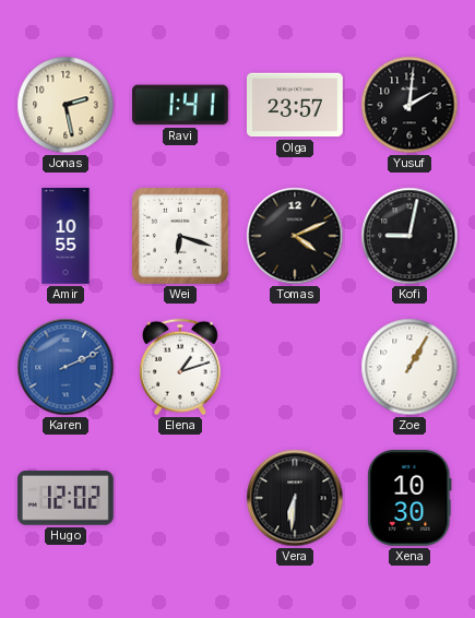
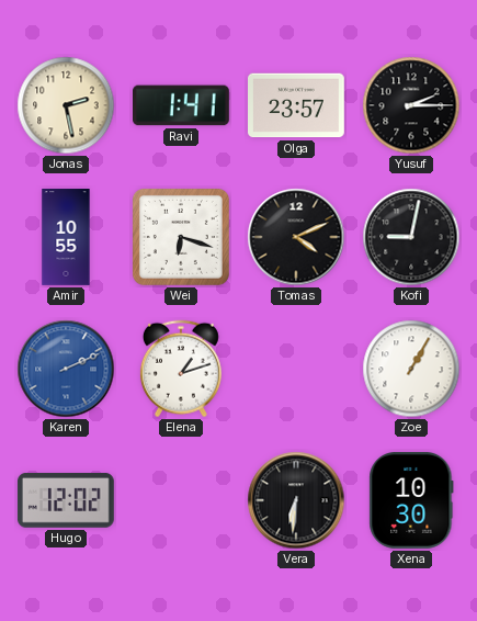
Yusuf: 2:01 -> 2:15
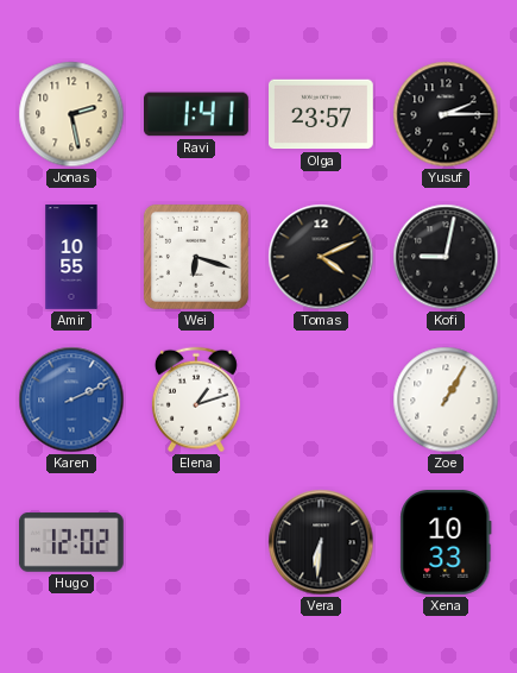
Xena: 10:30 -> 10:33
